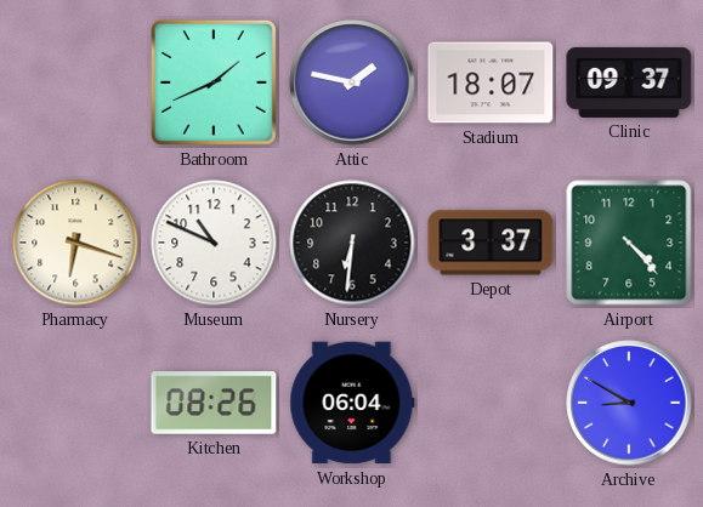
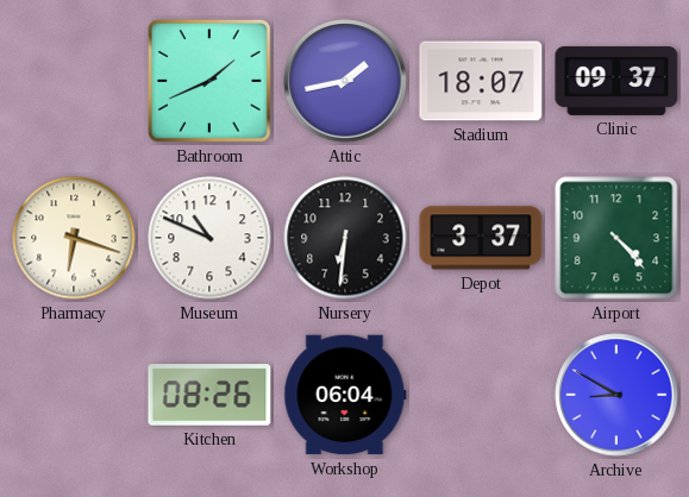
Attic: 1:47 -> 1:43
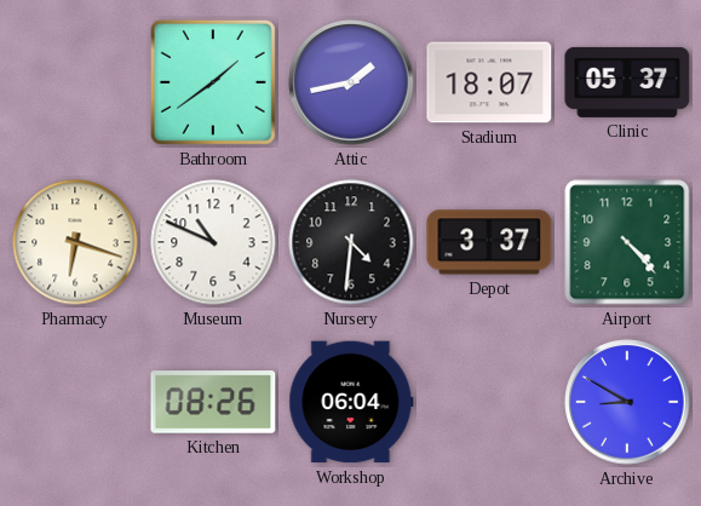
Bathroom: 1:41 -> 1:39
Clinic: 09:37 -> 05:37
Nursery: 6:31 -> 4:31
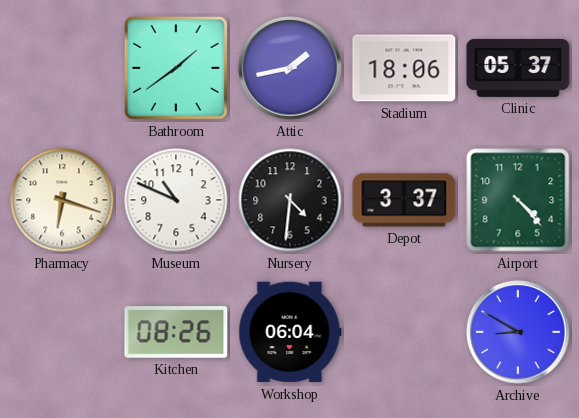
Stadium: 18:07 -> 18:06
